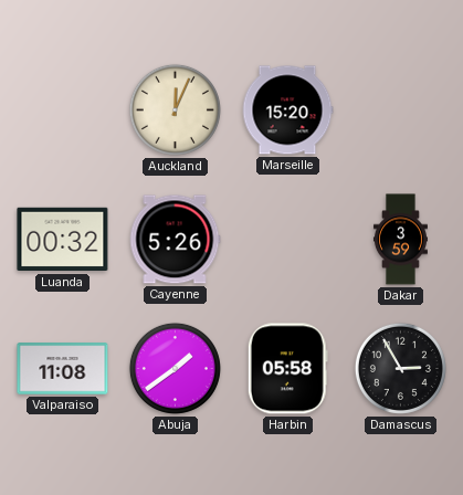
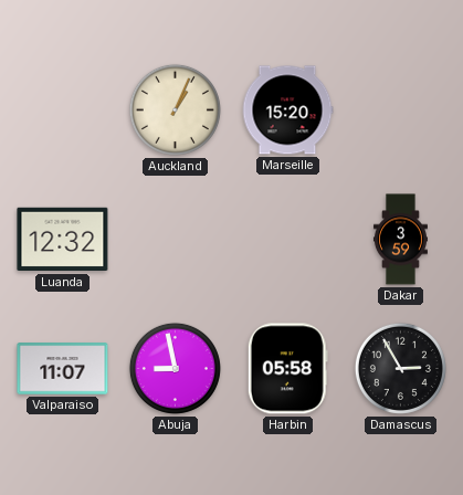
Auckland: 12:04 -> 1:04
Luanda: 00:32 -> 12:32
Cayenne: 5:26 -> none
Valparaiso: 11:08 -> 11:07
Abuja: 1:39 -> 8:58
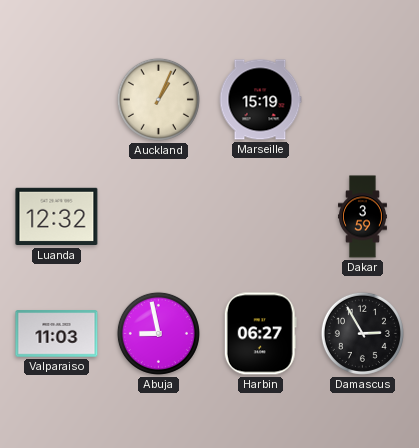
Marseille: 15:20 -> 15:19
Valparaiso: 11:07 -> 11:03
Harbin: 05:58 -> 06:27
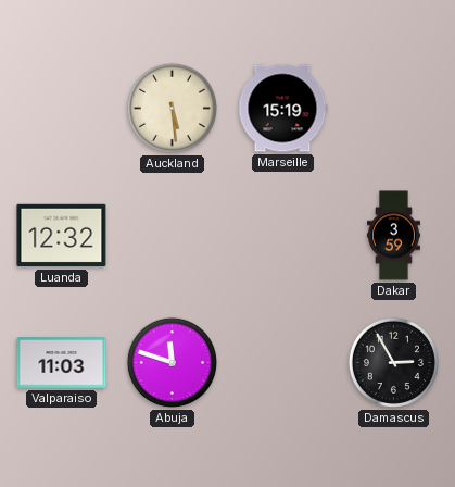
Auckland: 1:04 -> 5:29
Abuja: 8:58 -> 11:48
Harbin: 06:27 -> none
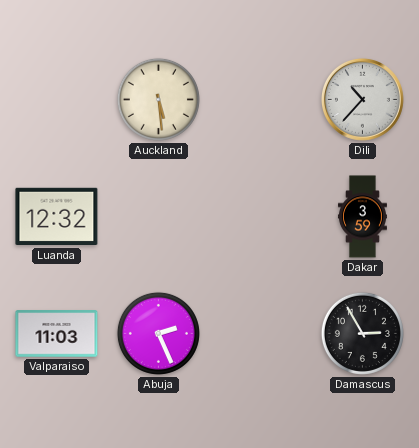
Marseille: 15:19 -> none
Dili: none -> 10:37
Abuja: 11:48 -> 2:26
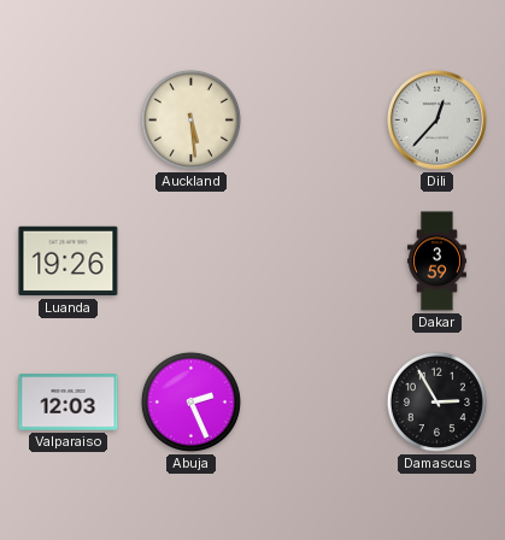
Dili: 10:37 -> 12:37
Luanda: 12:32 -> 19:26
Valparaiso: 11:03 -> 12:03
